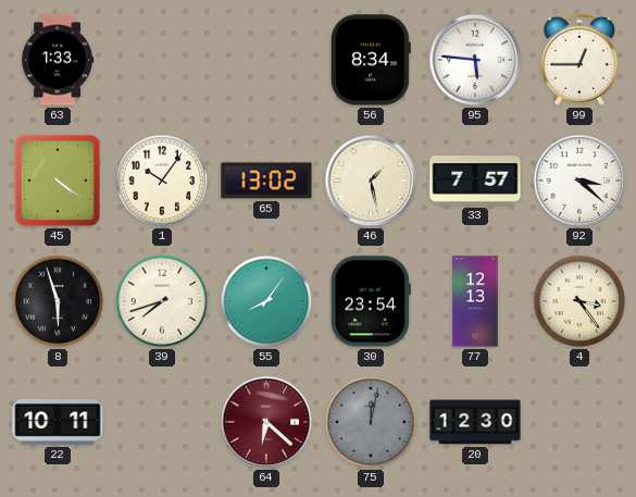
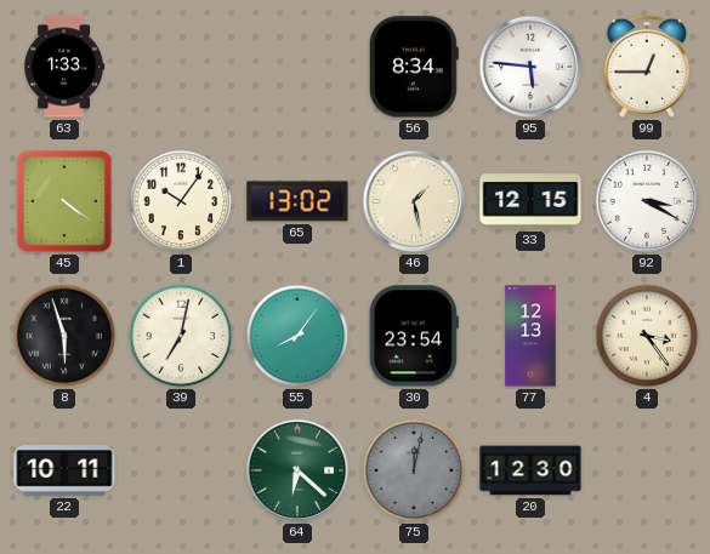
33: 7:57 -> 12:15
92: 3:22 -> 3:20
39: 7:42 -> 7:02
64 dial: burgundy -> green
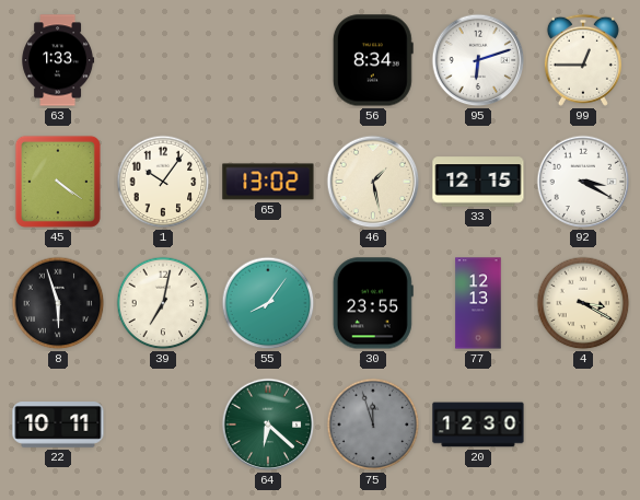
95: 5:46 -> 6:12
30: 23:54 -> 23:55
4: 3:24 -> 3:20
75: 12:02 -> 11:57
